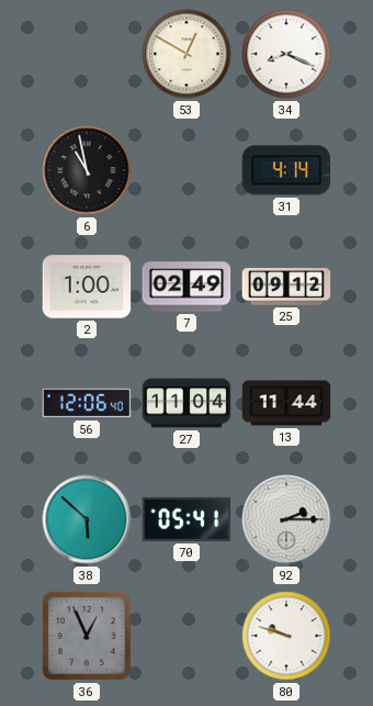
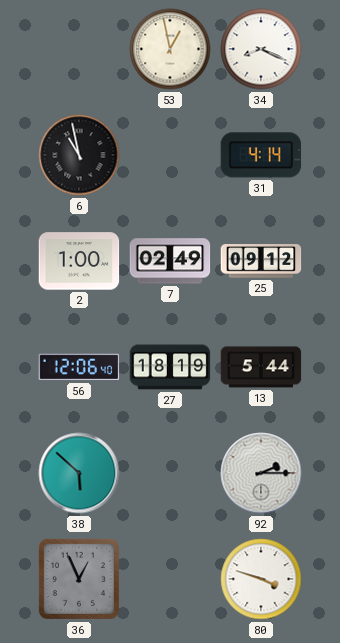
53: 12:50 -> 12:58
27: 11:04 -> 18:19
13: 11:44 -> 5:44
70: 05:41 -> none
80: 9:48 -> 3:48
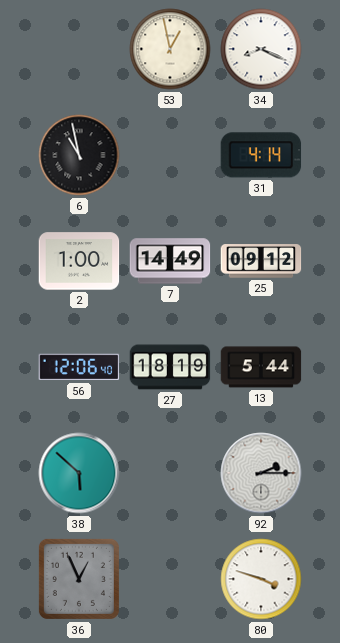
7: 02:49 -> 14:49
